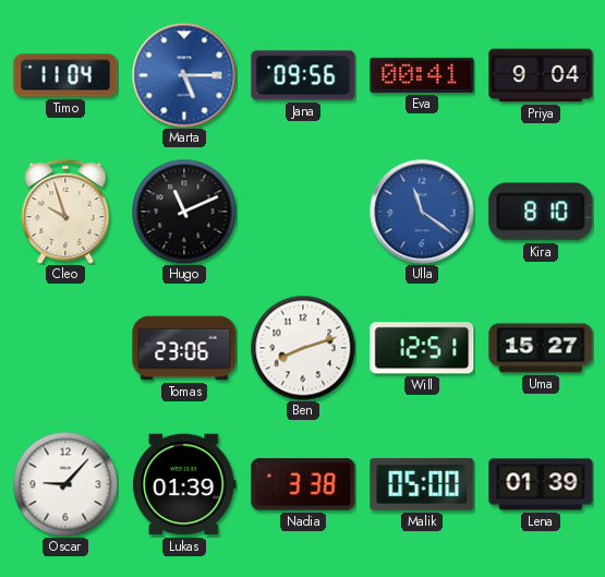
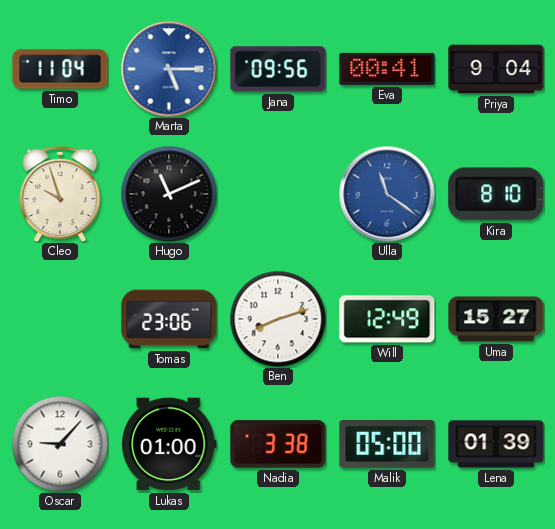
Will: 12:51 -> 12:49
Lukas: 01:39 -> 01:00
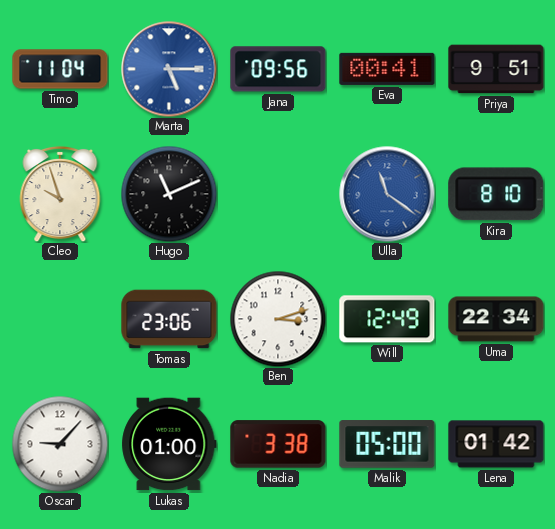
Priya: 9:04 -> 9:51
Ben: 8:12 -> 3:12
Uma: 15:27 -> 22:34
Lena: 01:39 -> 01:42
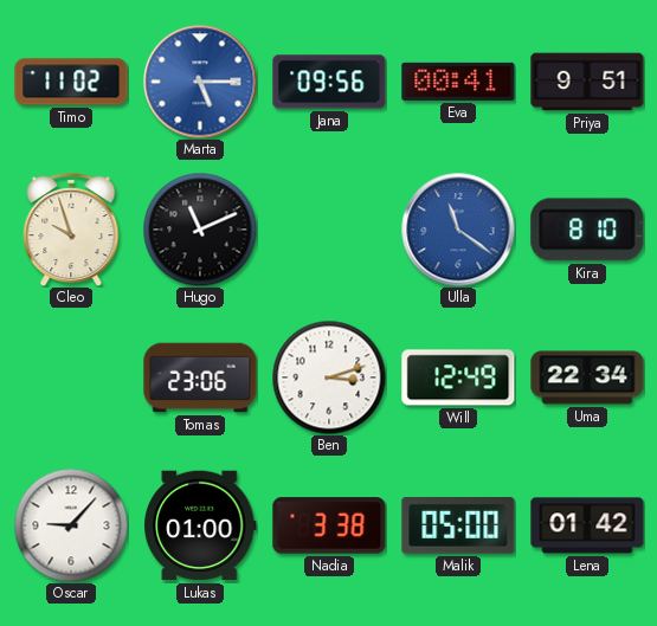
Timo: 11:04 -> 11:02
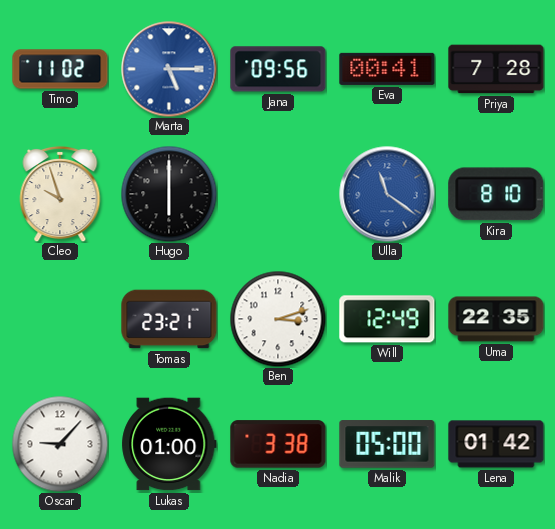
Priya: 9:51 -> 7:28
Hugo: 11:11 -> 6:00
Tomas: 23:06 -> 23:21
Uma: 22:34 -> 22:35
